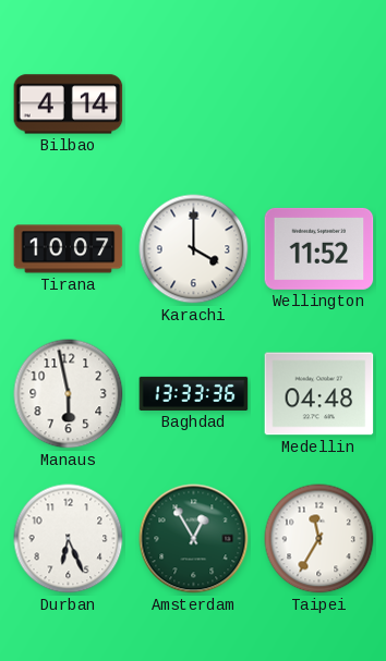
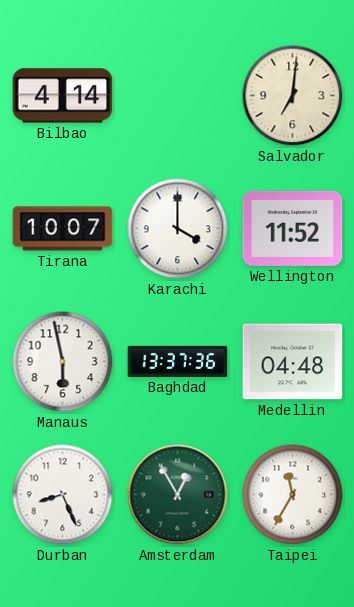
Salvador: none -> 7:01
Baghdad: 13:33 -> 13:37
Durban: 6:26 -> 8:26
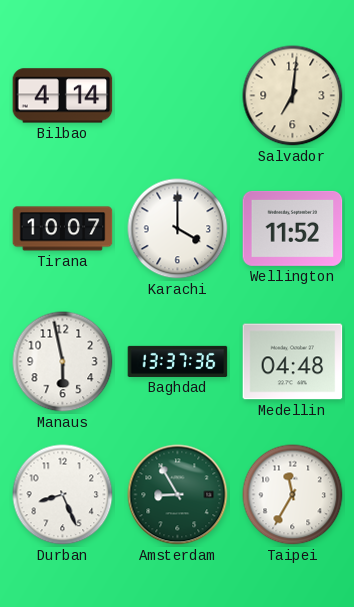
Amsterdam: 12:55 -> 8:55
